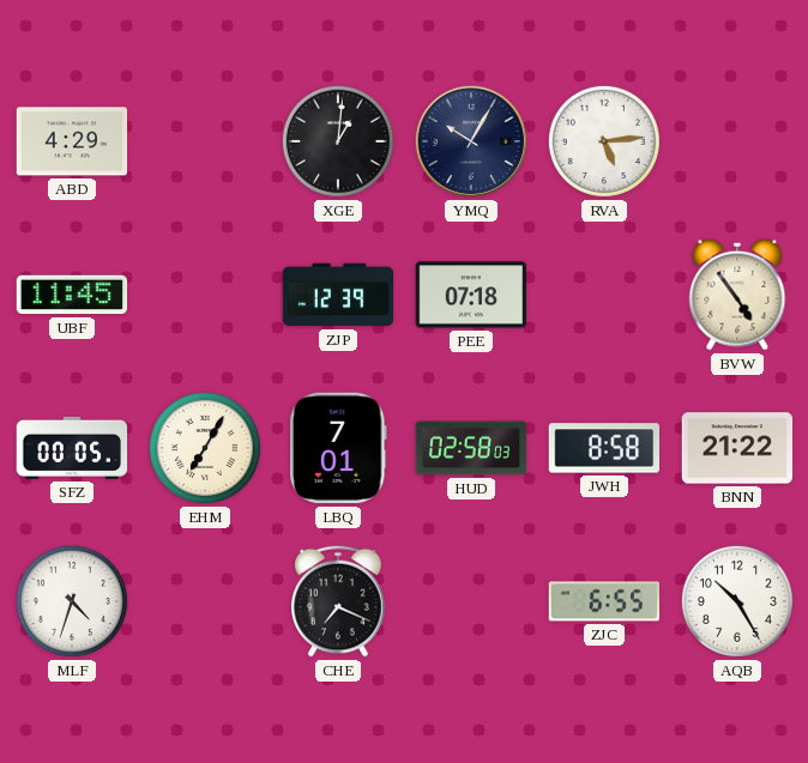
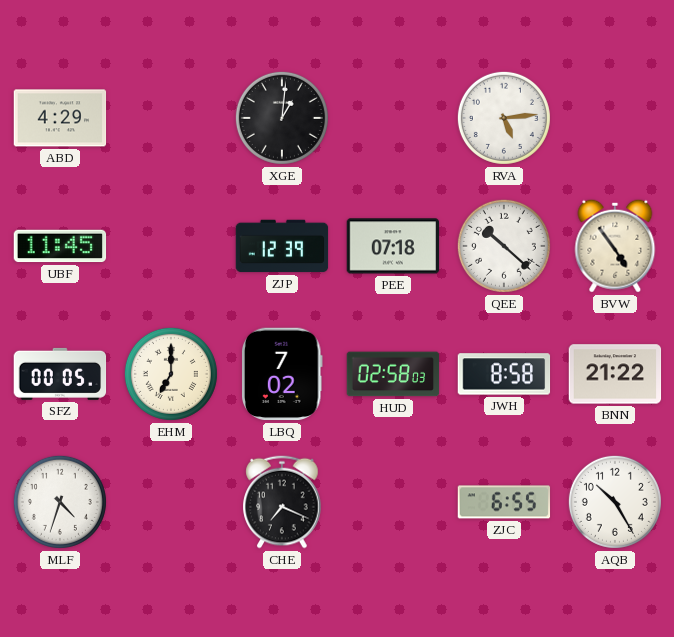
YMQ: 10:05 -> none
QEE: none -> 10:22
EHM: 7:05 -> 7:00
LBQ: 7:01 -> 7:02
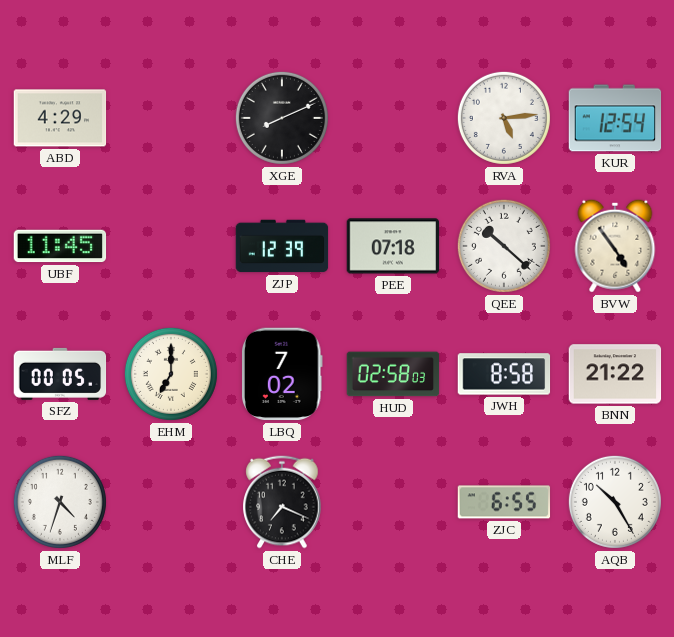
XGE: 1:01 -> 8:11
KUR: none -> 12:54
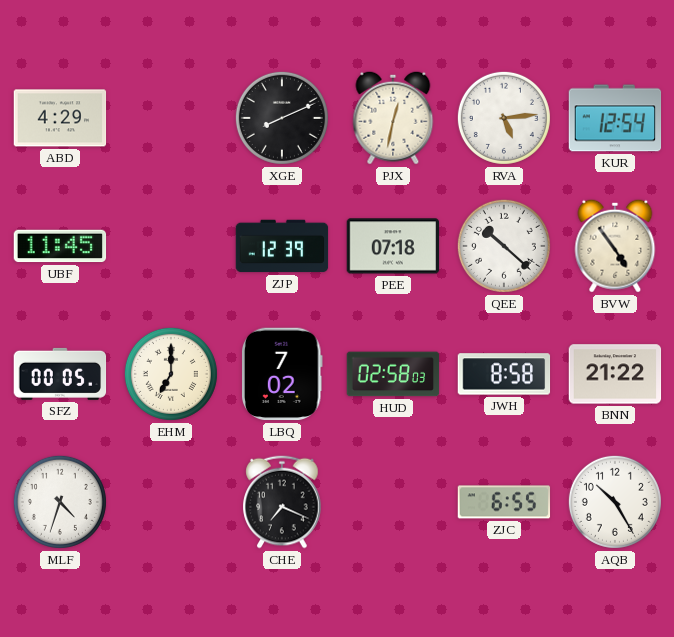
PJX: none -> 12:32
